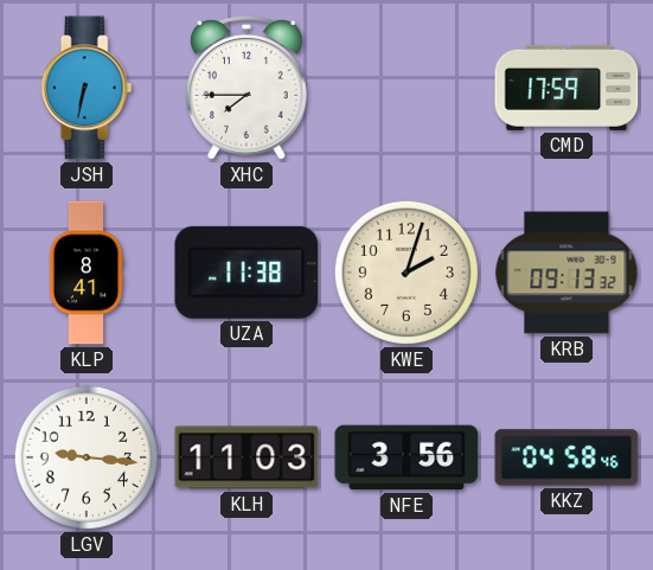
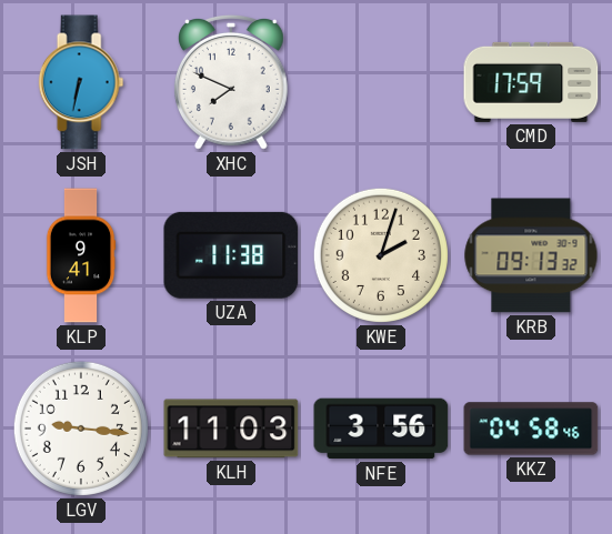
XHC: 7:45 -> 7:49
KLP: 8:41 -> 9:41
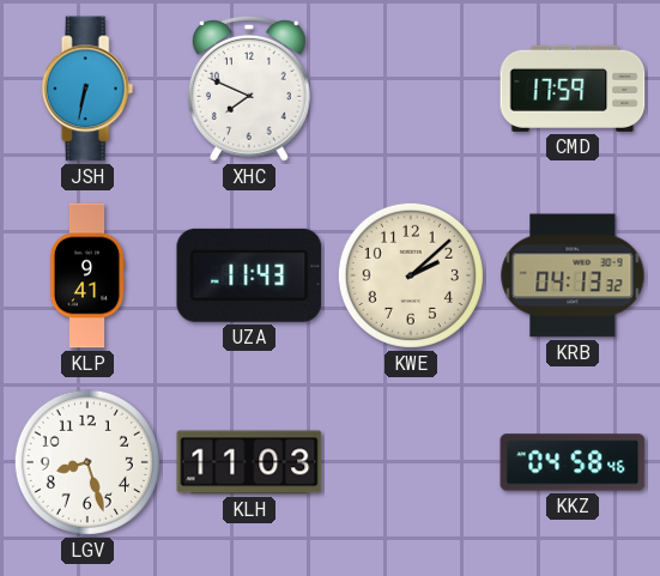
UZA: 11:38 -> 11:43
KWE: 2:03 -> 2:08
KRB: 09:13 -> 04:13
LGV: 9:16 -> 8:27
NFE: 3:56 -> none
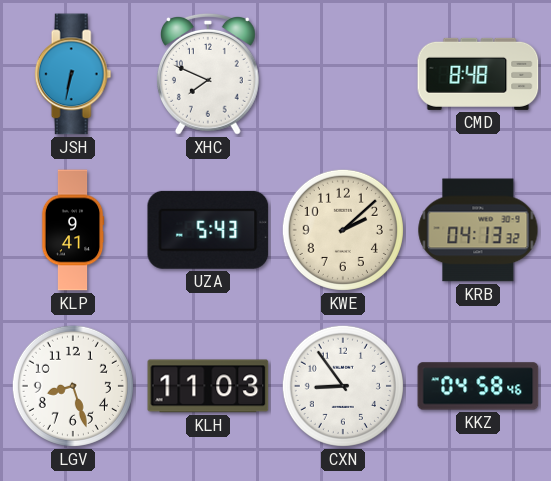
CMD: 17:59 -> 8:48
UZA: 11:43 -> 5:43
CXN: none -> 8:54
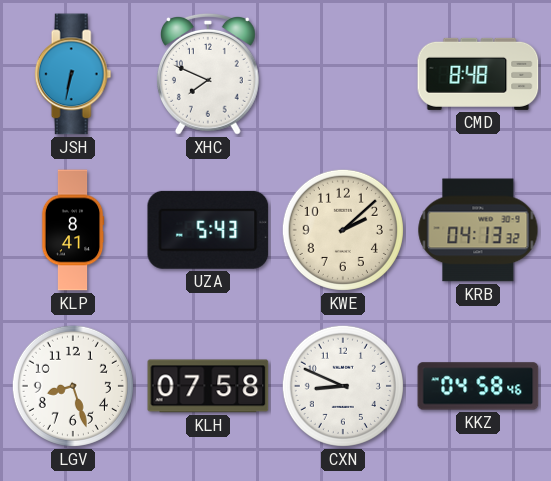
KLP: 9:41 -> 8:41
KLH: 11:03 -> 07:58
CXN: 8:54 -> 8:49
